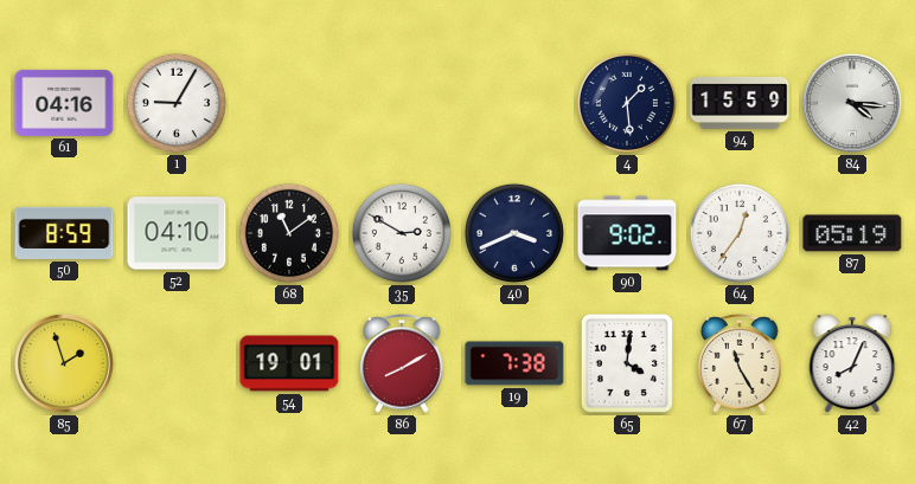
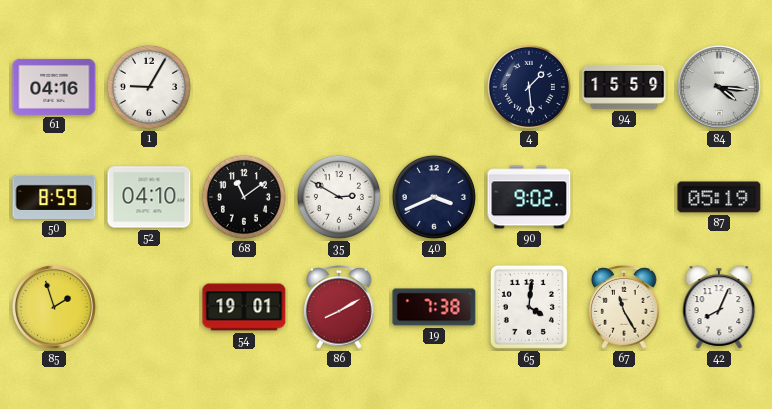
64: 12:36 -> none
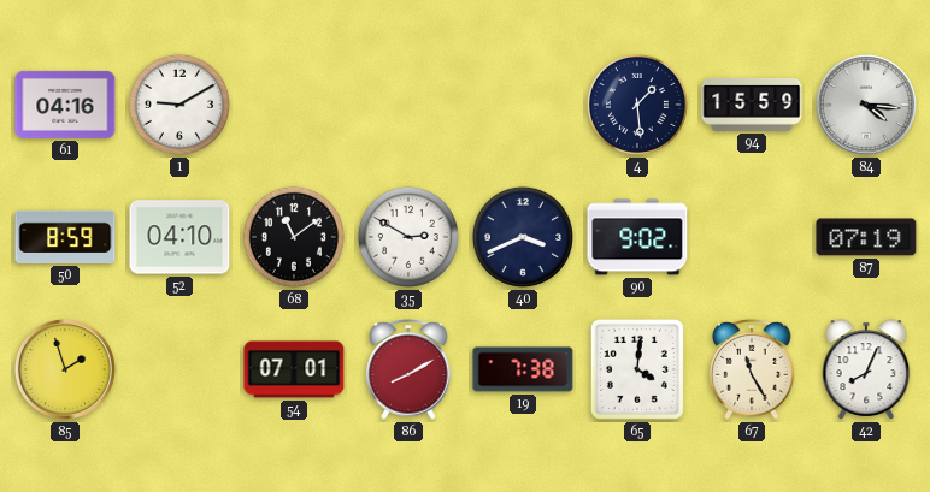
1: 9:05 -> 9:10
87: 05:19 -> 07:19
54: 19:01 -> 07:01
